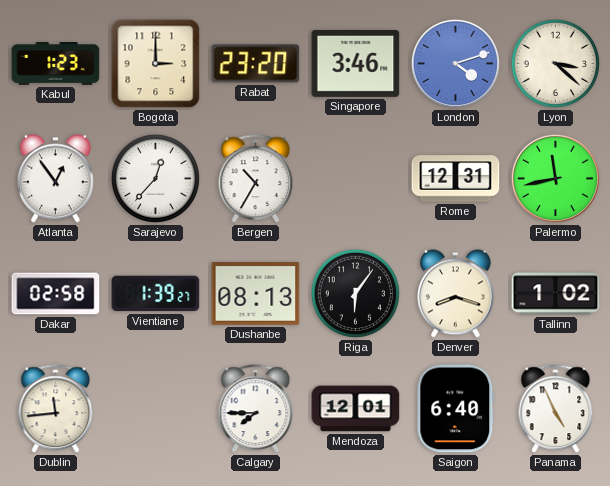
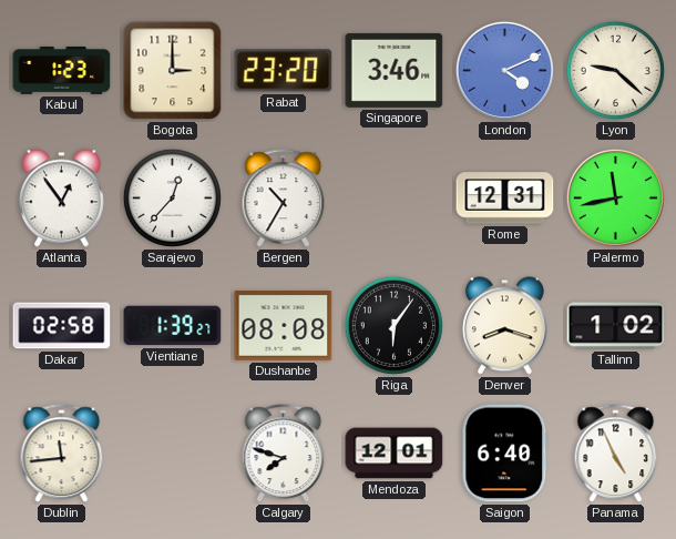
London: 4:12 -> 4:11
Lyon: 3:22 -> 9:22
Dushanbe: 08:13 -> 08:08
Calgary: 7:45 -> 7:48
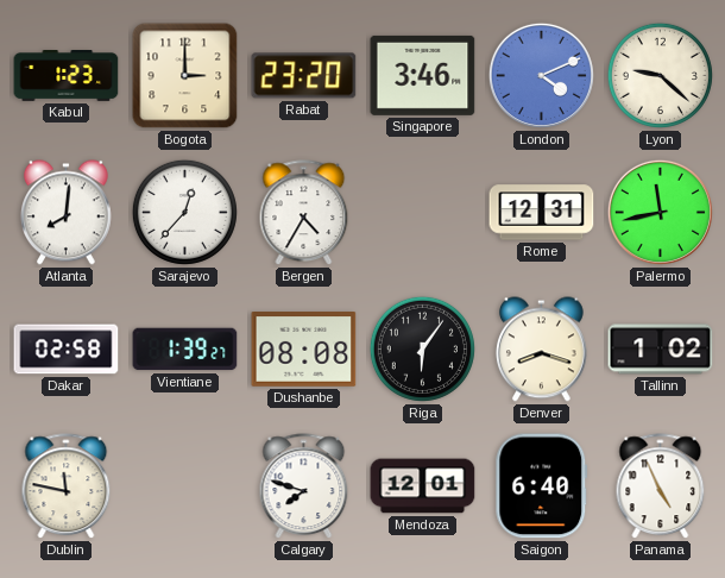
Atlanta: 12:54 -> 8:01
Bergen: 10:35 -> 4:35
Dublin: 11:44 -> 11:47
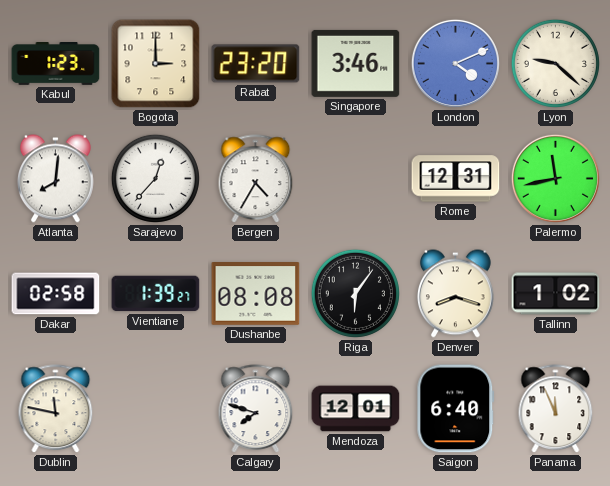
Panama: 4:56 -> 11:56
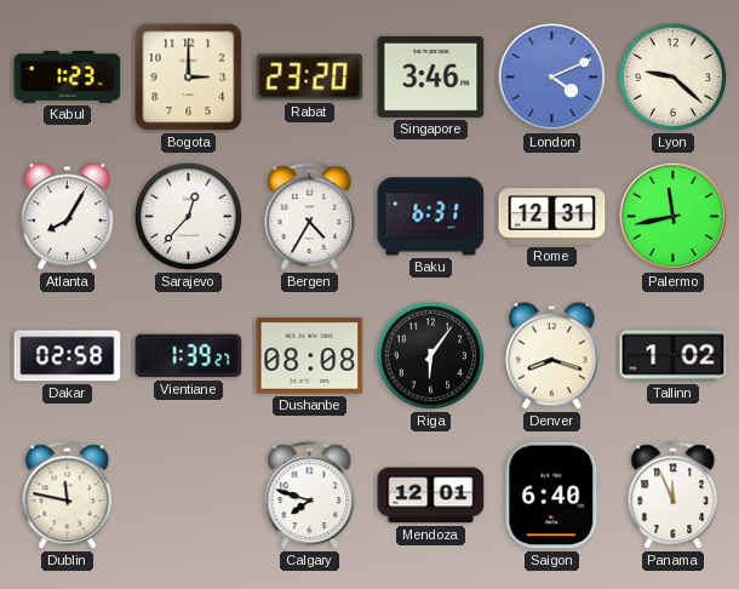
Atlanta: 8:01 -> 8:05
Baku: none -> 6:31
